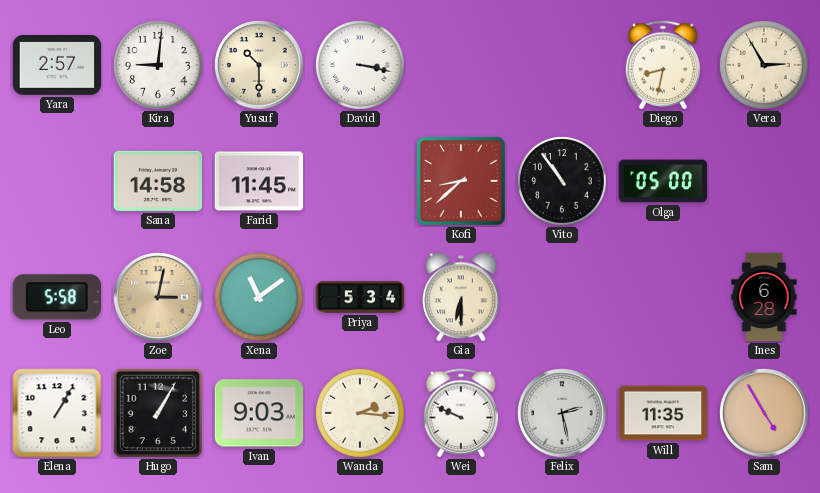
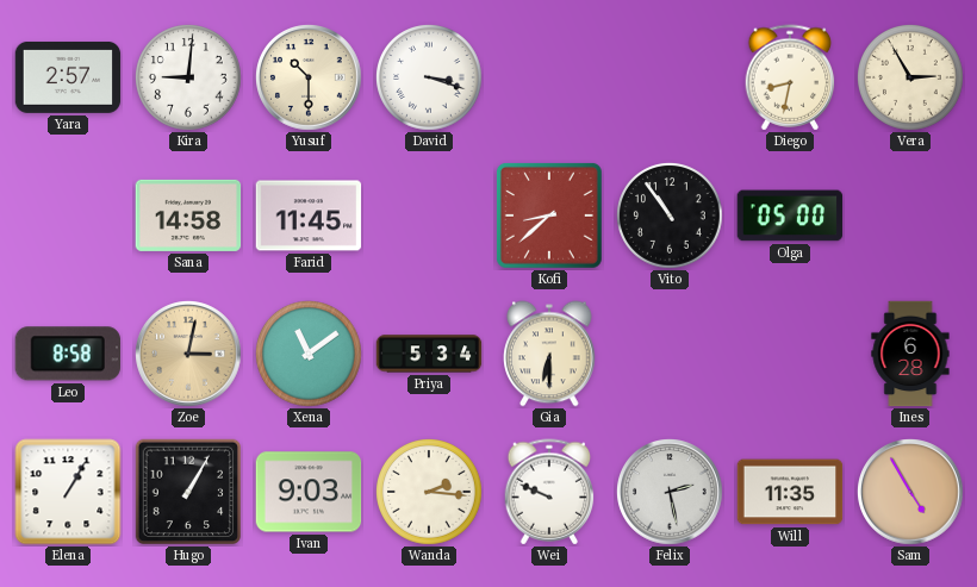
David: 3:17 -> 3:18
Leo: 5:58 -> 8:58
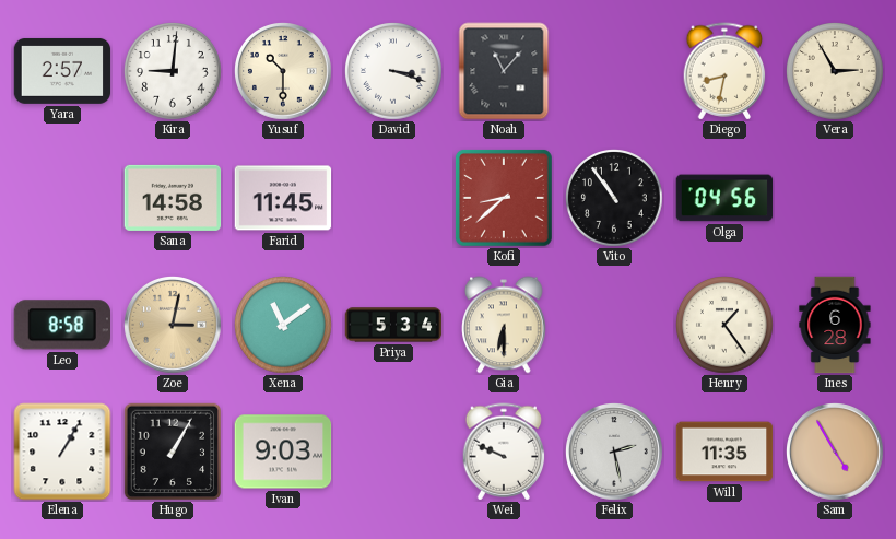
Noah: none -> 11:07
Olga: 05:00 -> 04:56
Henry: none -> 1:24
Wanda: 2:16 -> none
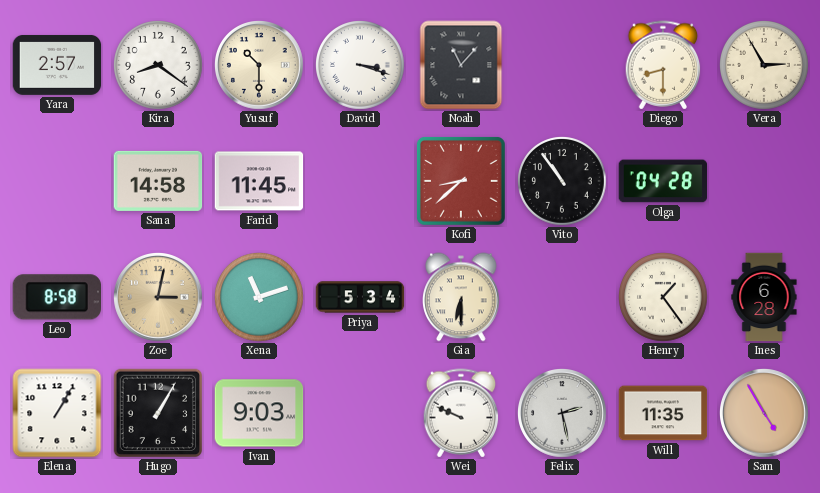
Kira: 9:01 -> 8:21
Diego: 8:32 -> 8:30
Olga: 04:56 -> 04:28
Xena: 11:09 -> 11:12
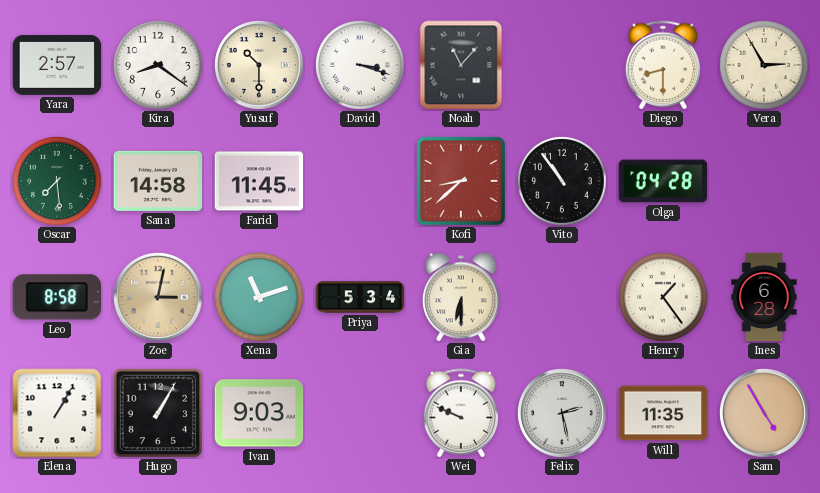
Oscar: none -> 7:29
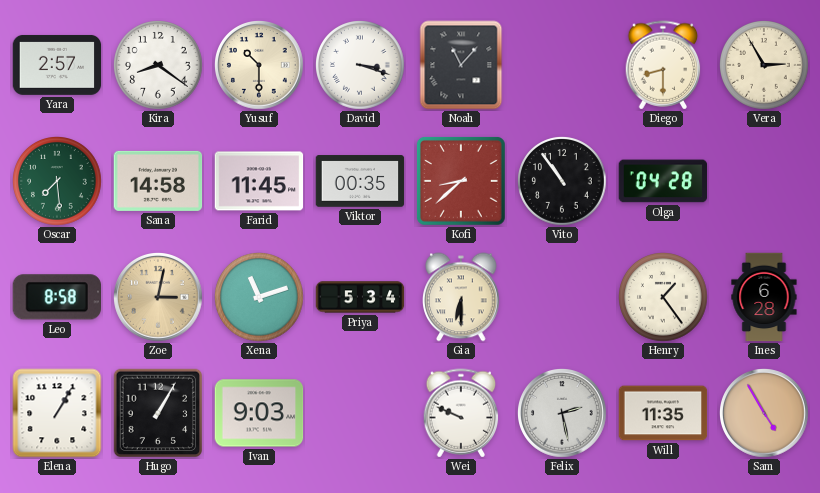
Viktor: none -> 00:35
